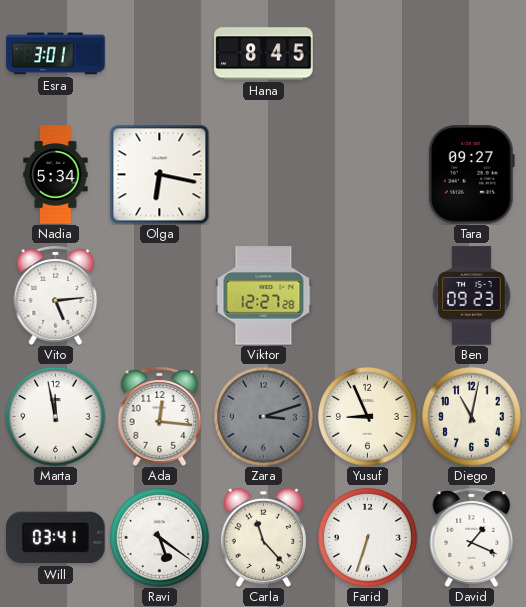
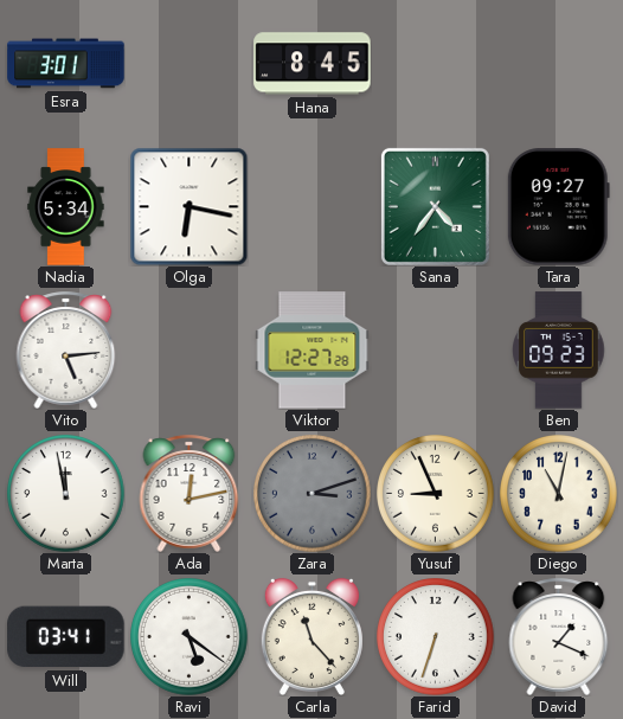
Sana: none -> 4:36
Ada: 12:16 -> 12:13
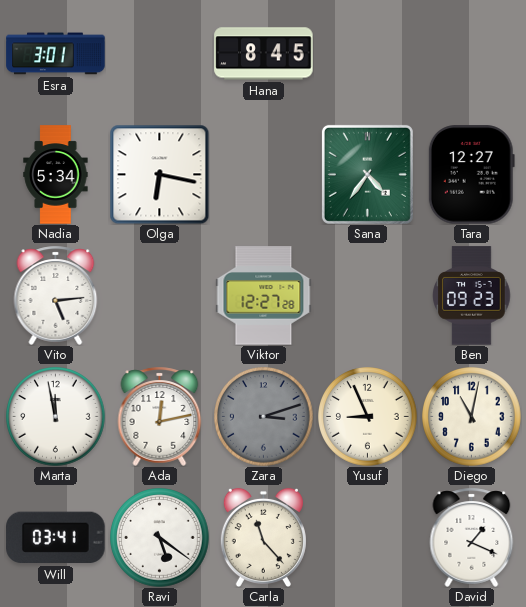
Tara: 09:27 -> 12:27
Farid: 6:33 -> none
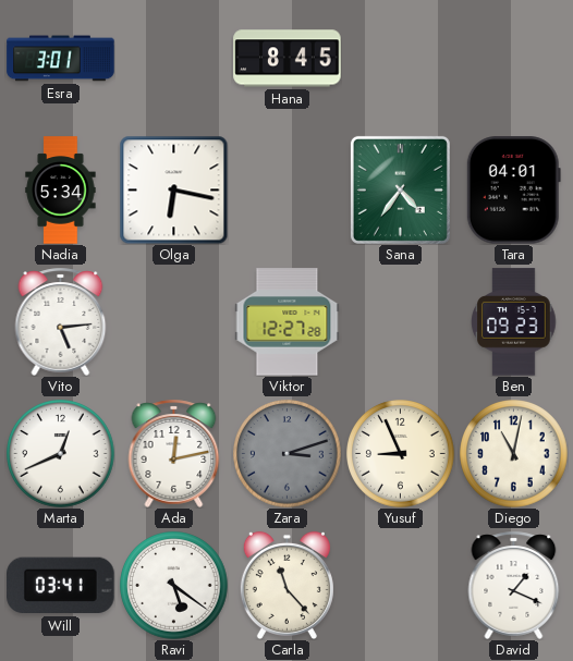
Tara: 12:27 -> 04:01
Marta: 11:58 -> 12:41
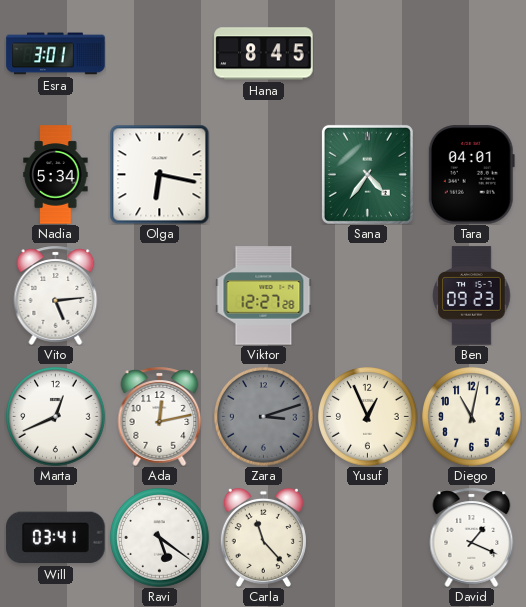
Yusuf: 8:56 -> 12:56
